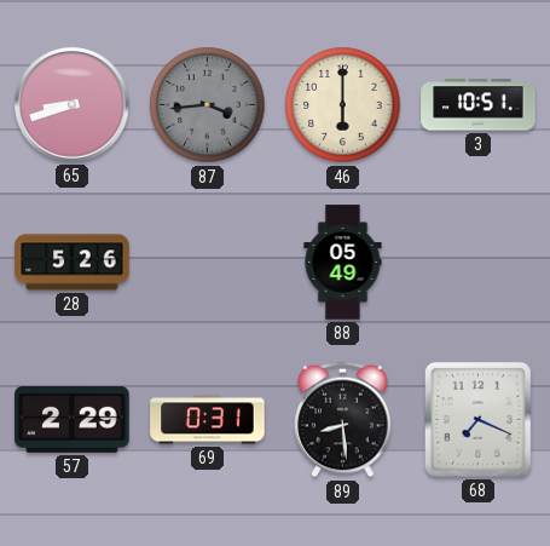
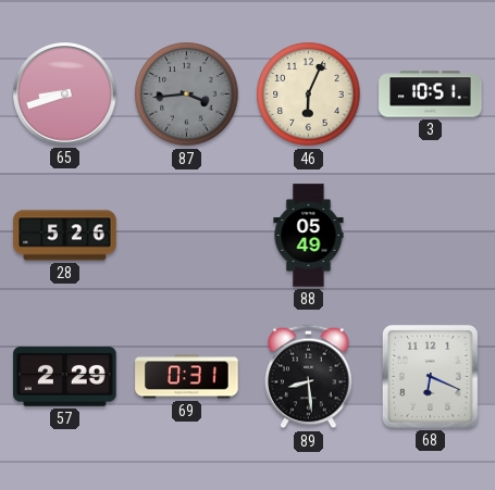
46: 6:00 -> 6:04
68: 7:19 -> 6:19
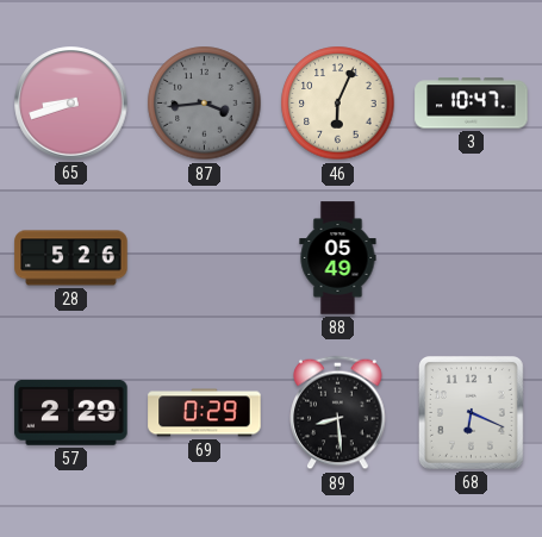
3: 10:51 -> 10:47
69: 0:31 -> 0:29
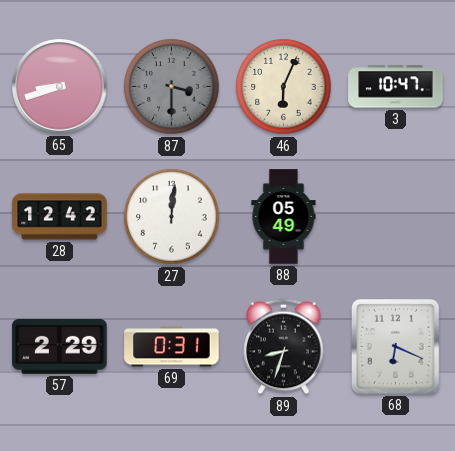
87: 3:44 -> 3:30
28: 5:26 -> 12:42
27: none -> 12:01
69: 0:29 -> 0:31
89: 8:29 -> 8:33
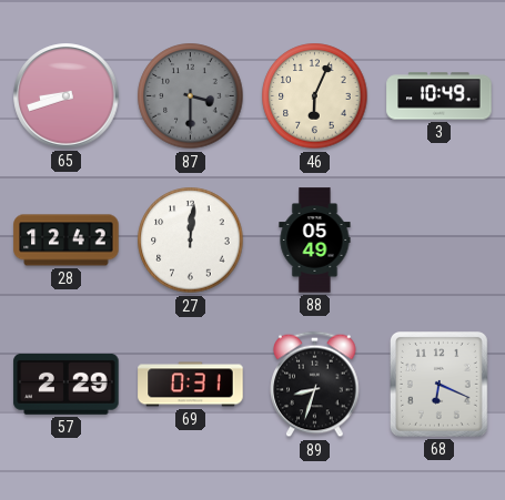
3: 10:47 -> 10:49
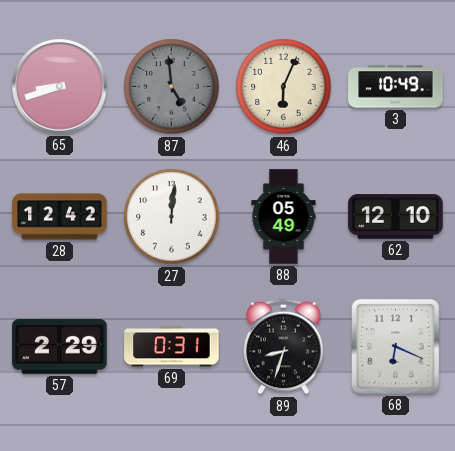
87: 3:30 -> 4:59
62: none -> 12:10
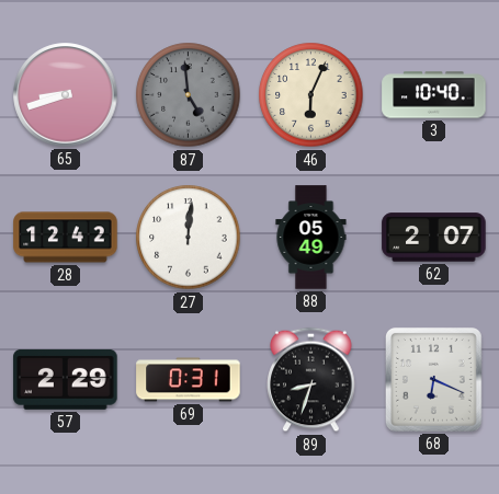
3: 10:49 -> 10:40
62: 12:10 -> 2:07
